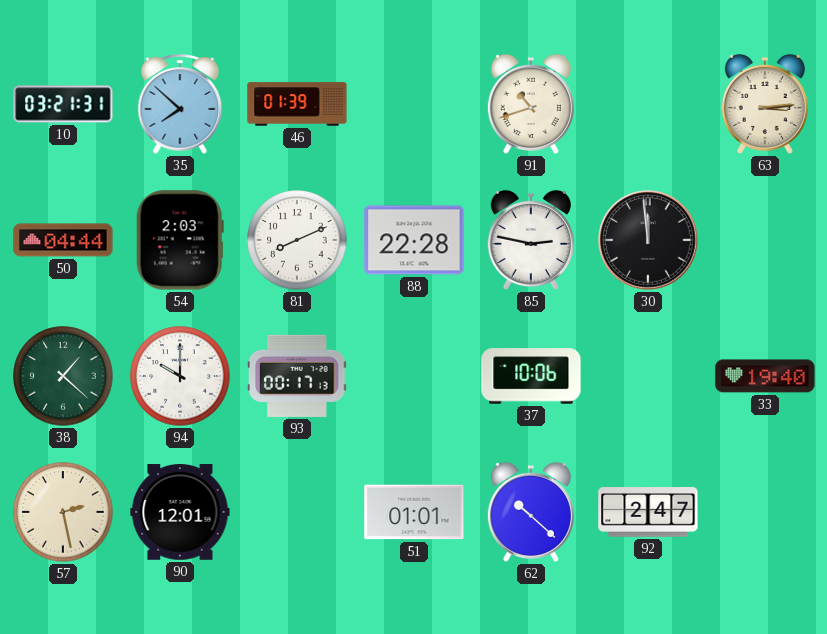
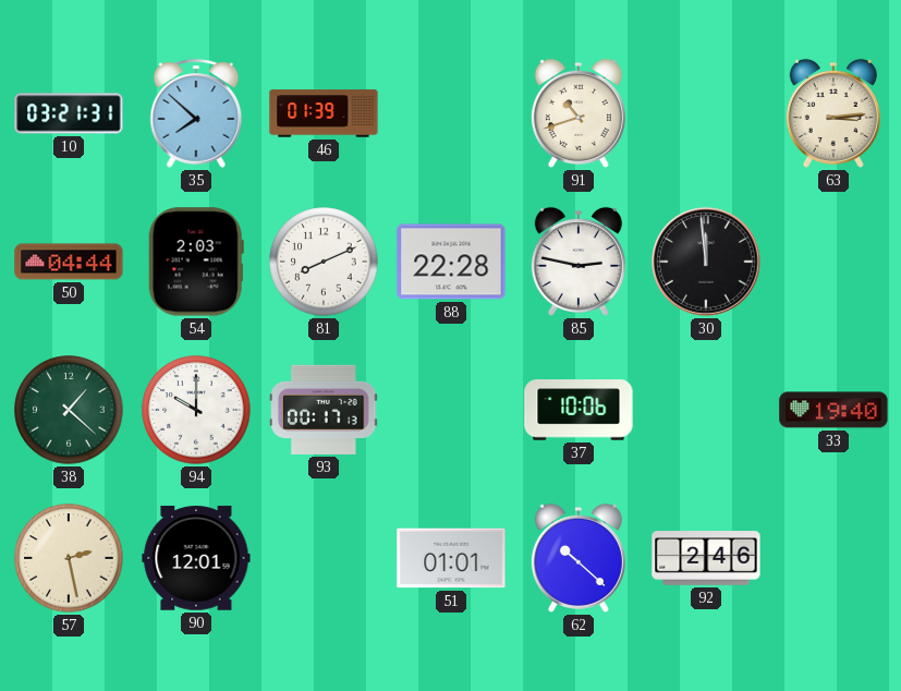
92: 2:47 -> 2:46
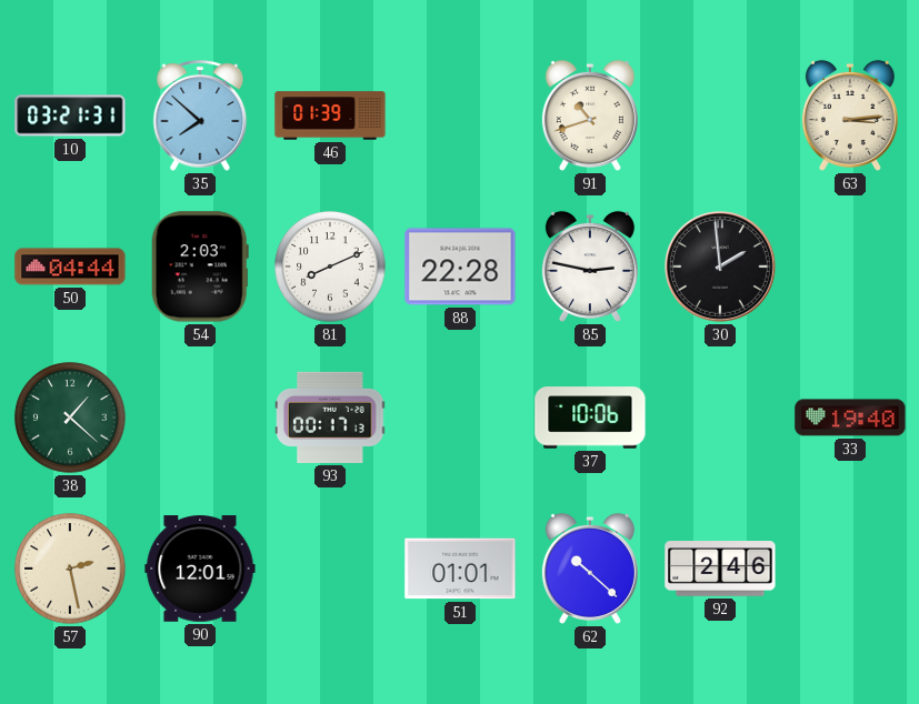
30: 11:59 -> 1:59
94: 10:00 -> none
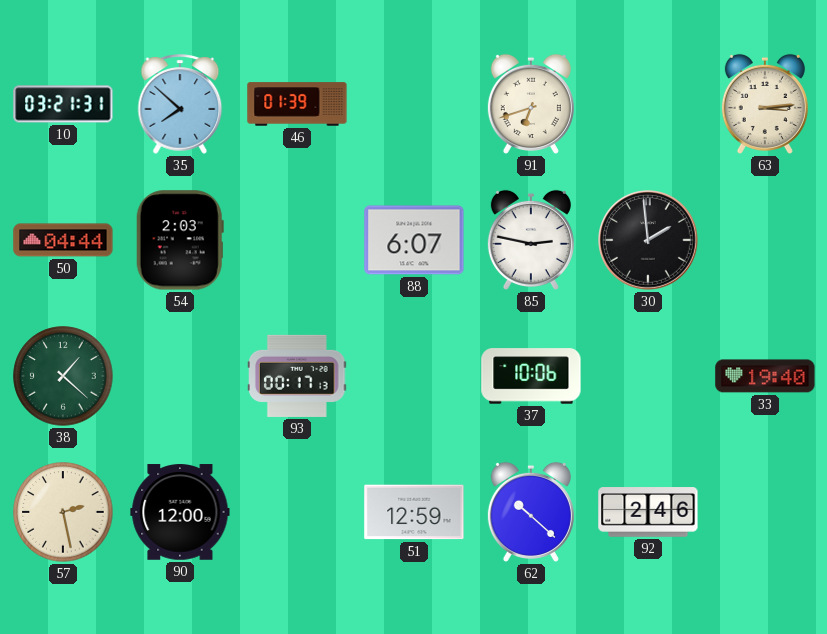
91: 10:42 -> 6:42
81: 8:11 -> none
88: 22:28 -> 6:07
90: 12:01 -> 12:00
51: 01:01 -> 12:59
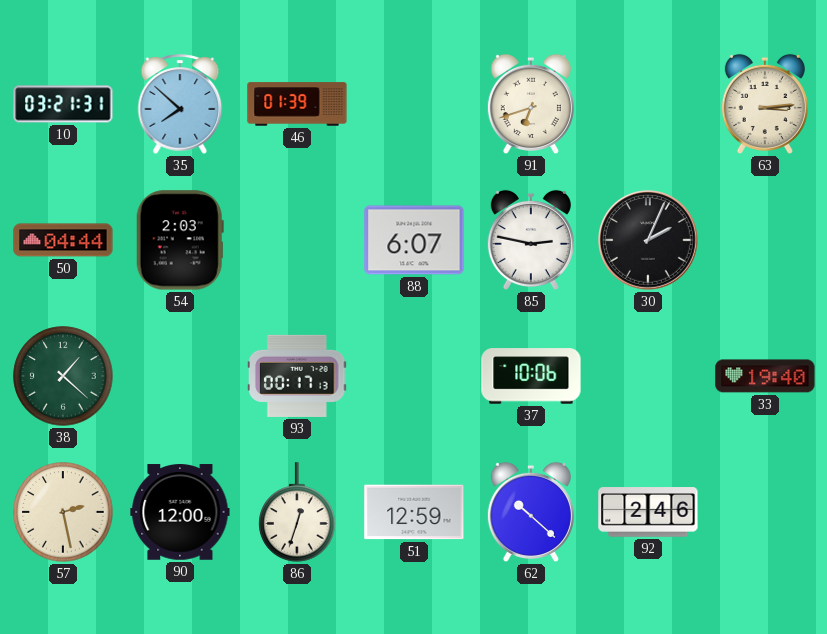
30: 1:59 -> 2:04
86: none -> 12:33
